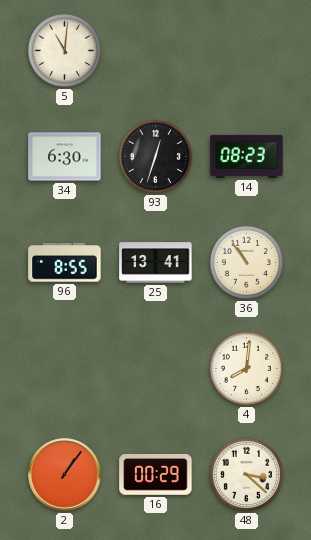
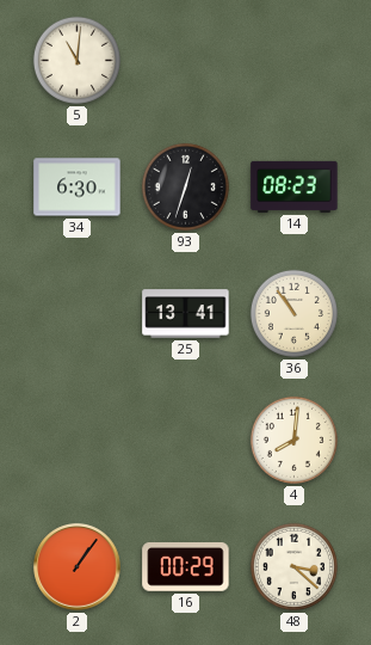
96: 8:55 -> none
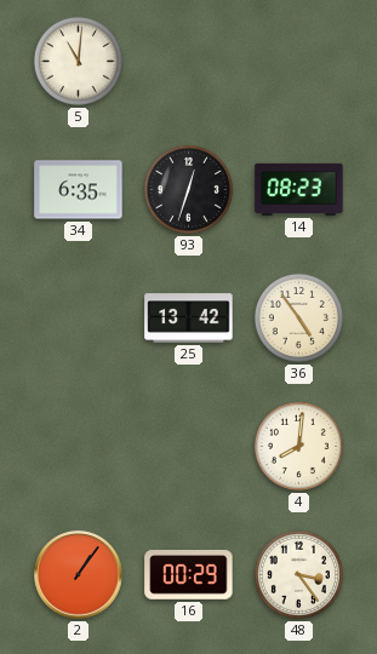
34: 6:30 -> 6:35
25: 13:41 -> 13:42
36: 10:54 -> 4:54
48: 3:22 -> 3:24
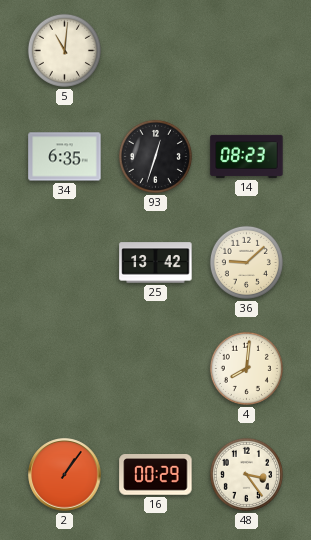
36: 4:54 -> 9:08
